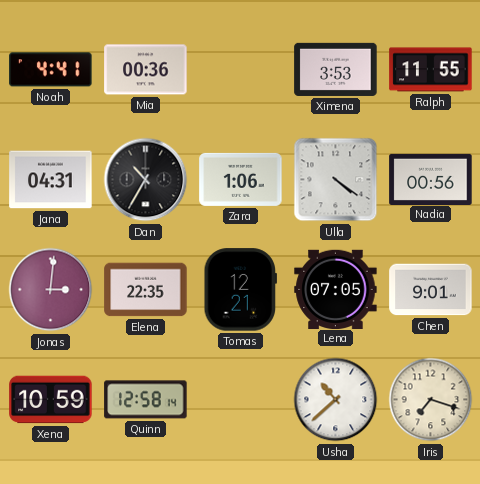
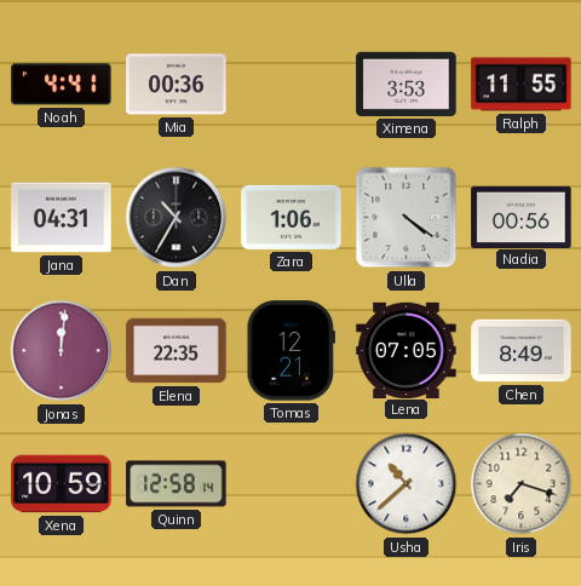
Jonas: 3:01 -> 12:01
Chen: 9:01 -> 8:49
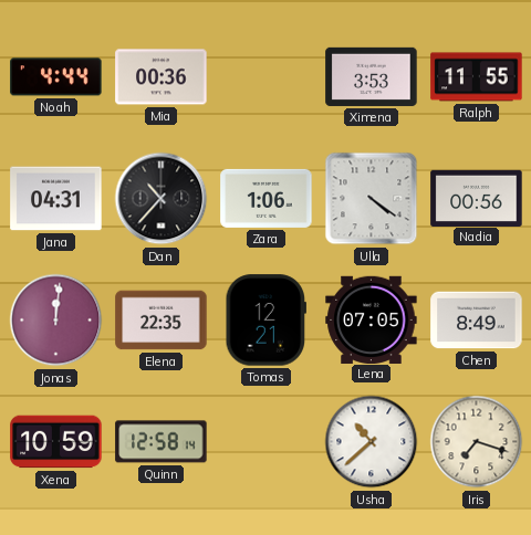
Noah: 4:41 -> 4:44
Dan: 10:35 -> 10:37
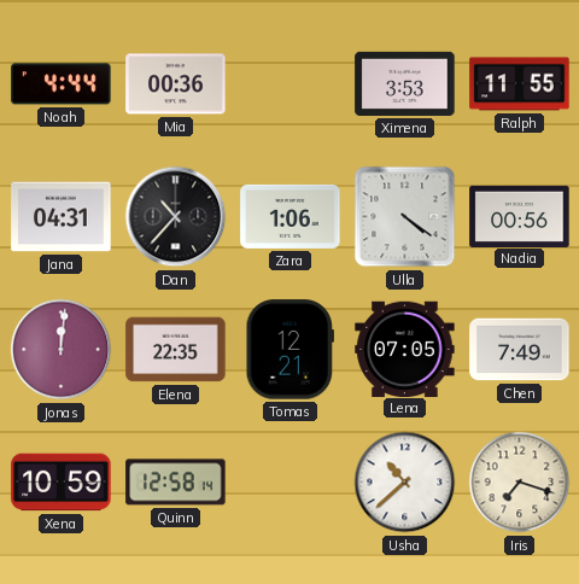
Chen: 8:49 -> 7:49
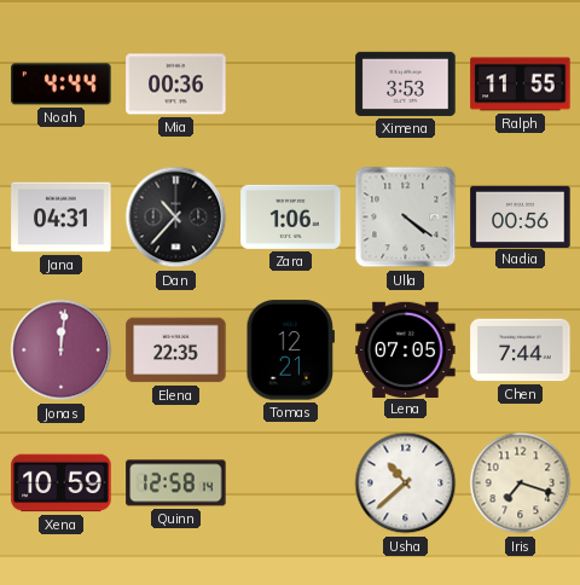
Chen: 7:49 -> 7:44
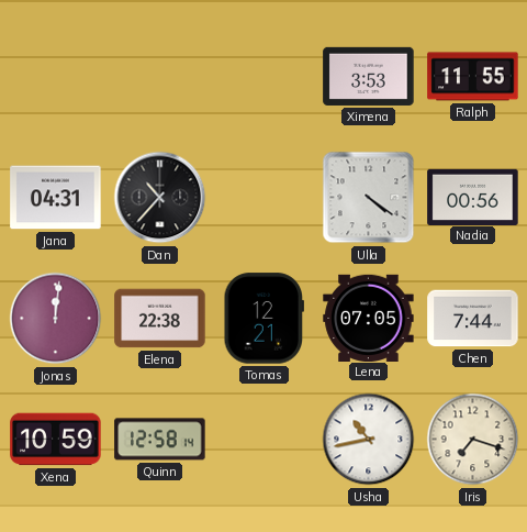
Noah: 4:44 -> none
Mia: 00:36 -> none
Zara: 1:06 -> none
Elena: 22:35 -> 22:38
Usha: 10:38 -> 10:43
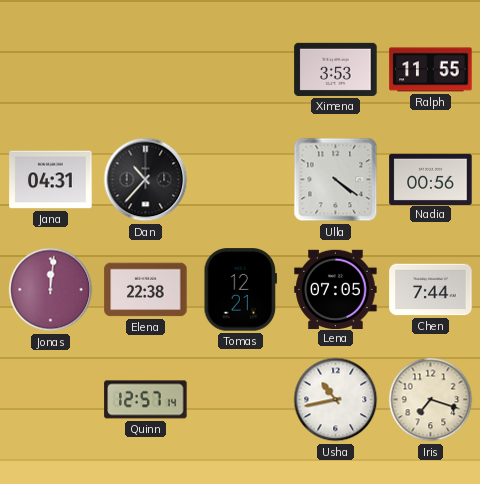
Xena: 10:59 -> none
Quinn: 12:58 -> 12:57
